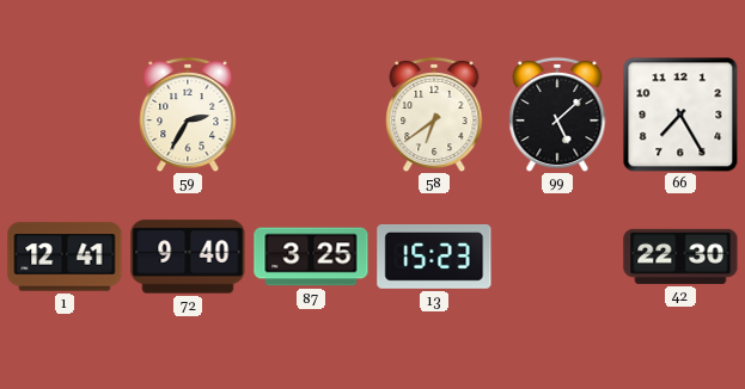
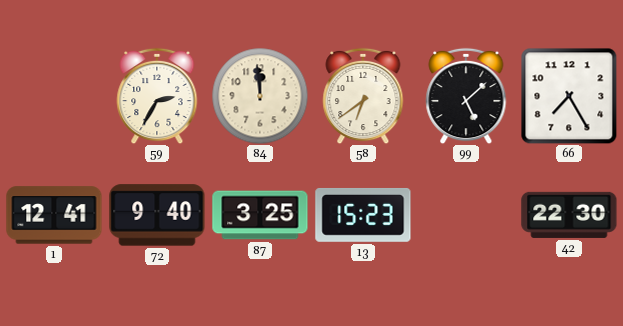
84: none -> 11:59
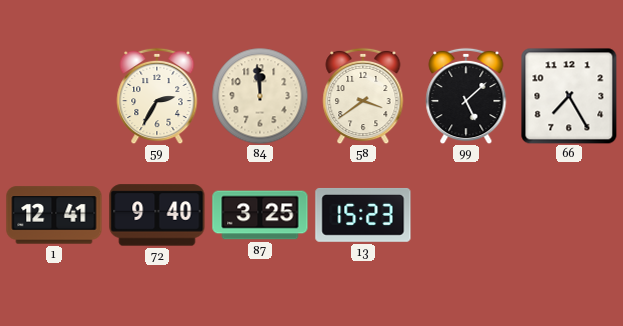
58: 6:39 -> 3:39
42: 22:30 -> none
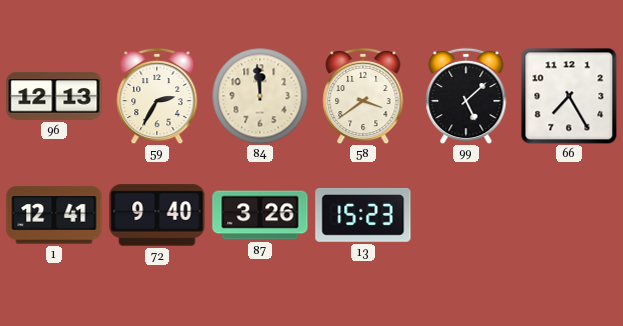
96: none -> 12:13
87: 3:25 -> 3:26
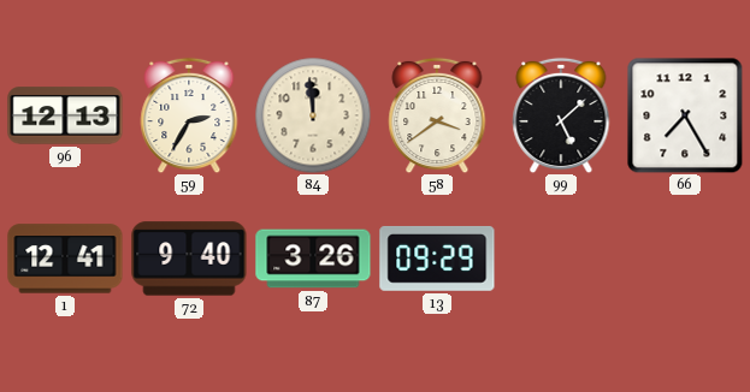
13: 15:23 -> 09:29
